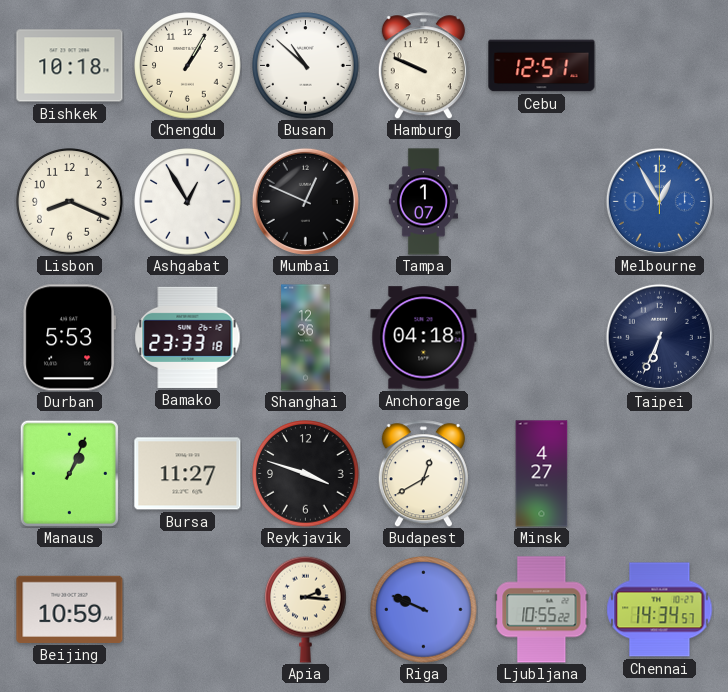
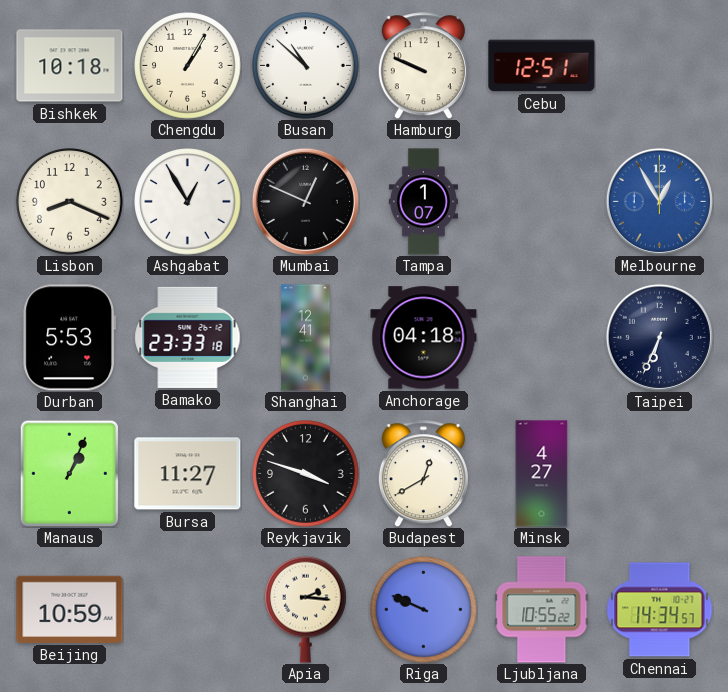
Shanghai: 12:36 -> 12:41
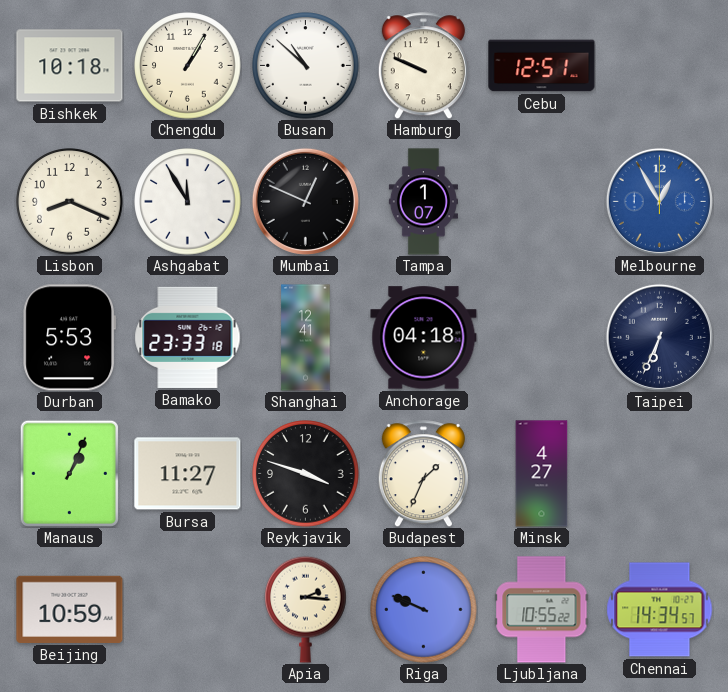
Ashgabat: 12:55 -> 11:55
Budapest: 12:40 -> 1:34
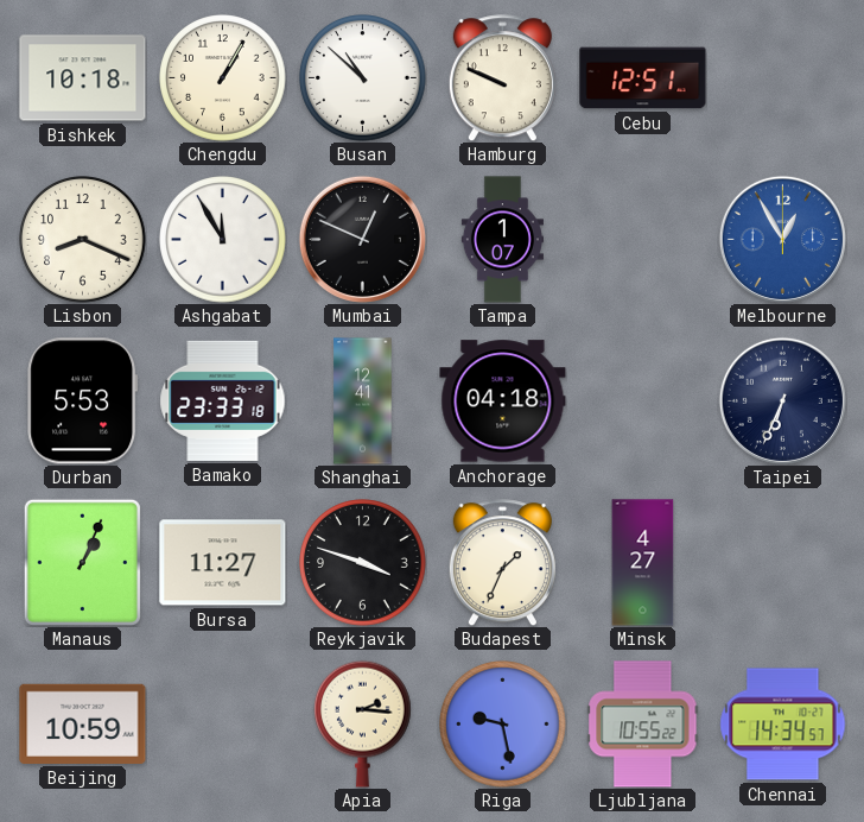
Riga: 9:49 -> 9:28
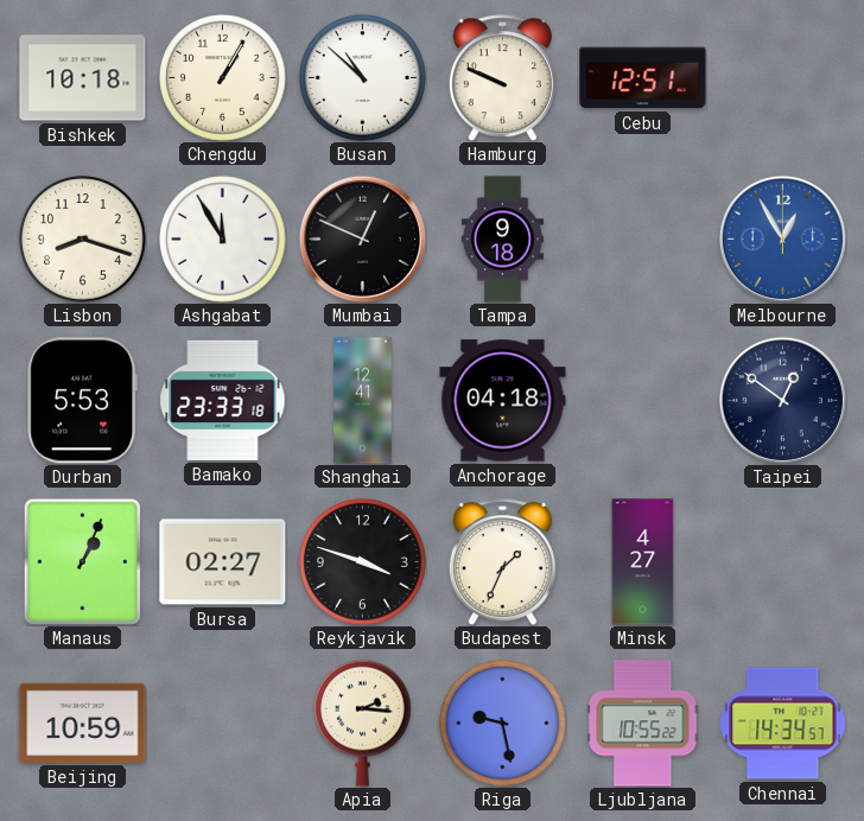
Lisbon: 8:19 -> 8:18
Tampa: 1:07 -> 9:18
Taipei: 6:34 -> 12:51
Bursa: 11:27 -> 02:27
